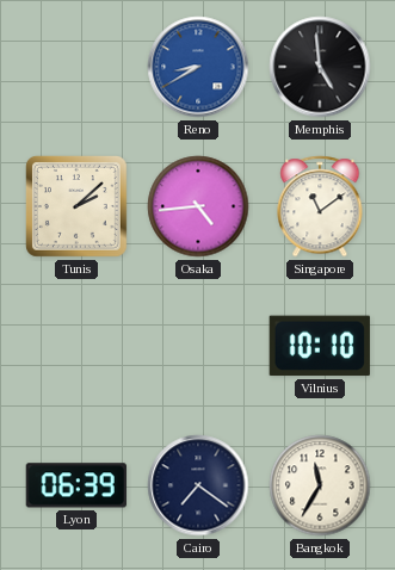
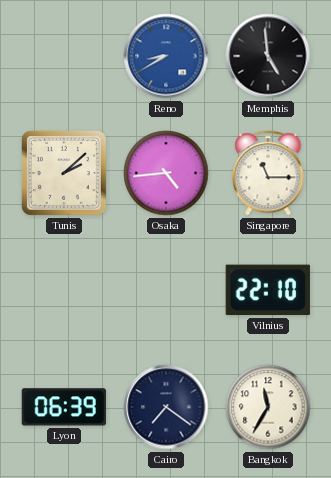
Singapore: 11:09 -> 11:15
Vilnius: 10:10 -> 22:10
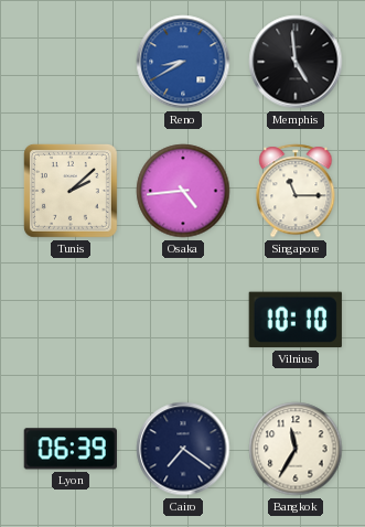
Vilnius: 22:10 -> 10:10
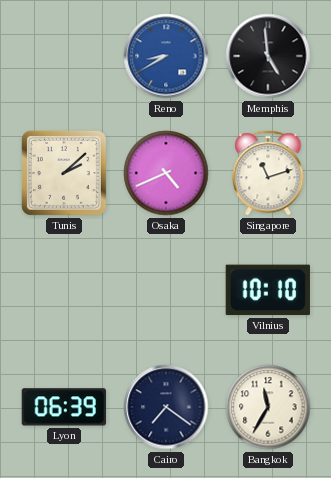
Osaka: 4:44 -> 4:41
Singapore: 11:15 -> 11:12
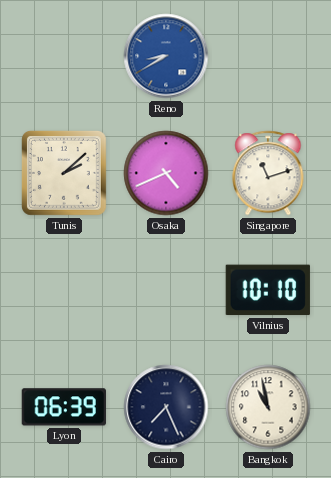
Memphis: 4:59 -> none
Cairo: 7:21 -> 7:26
Bangkok: 11:35 -> 10:58
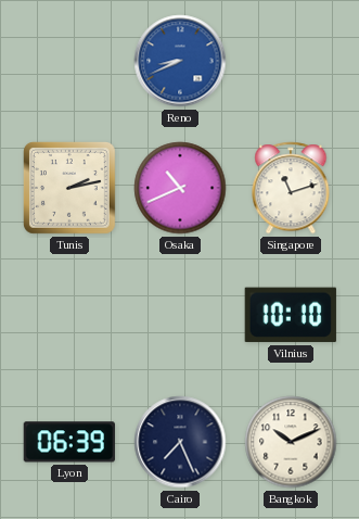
Reno: 8:40 -> 8:41
Tunis: 2:08 -> 2:13
Osaka: 4:41 -> 10:41
Bangkok: 10:58 -> 10:11
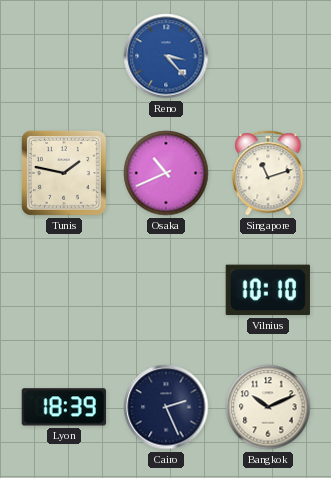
Reno: 8:41 -> 3:23
Tunis: 2:13 -> 1:47
Lyon: 06:39 -> 18:39
Cairo: 7:26 -> 2:26
